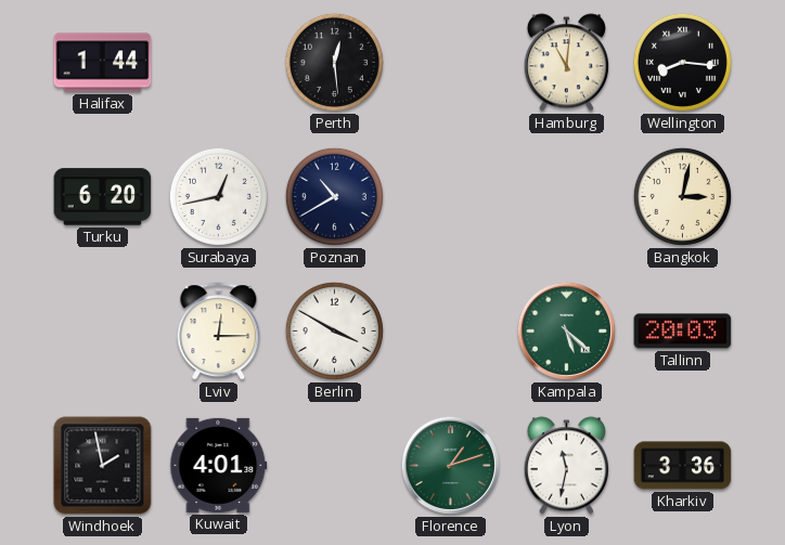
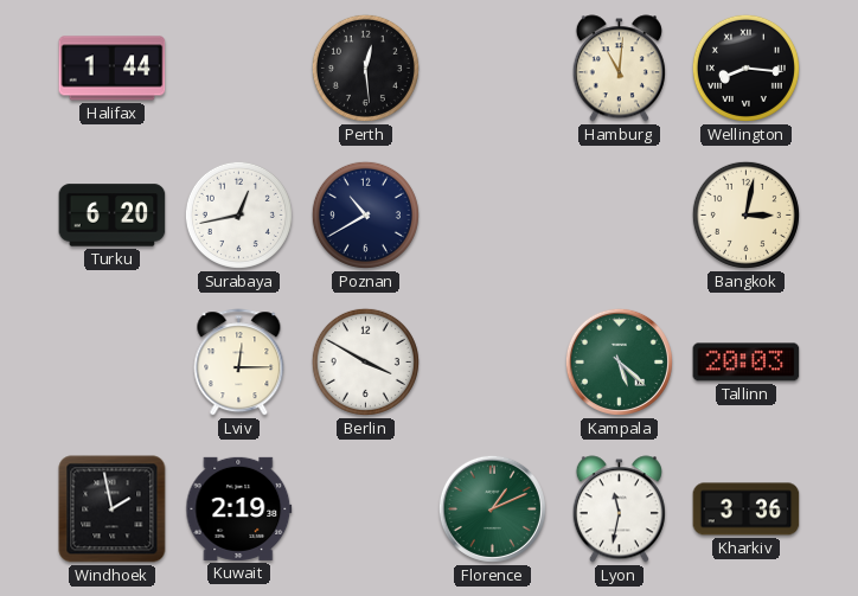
Kuwait: 4:01 -> 2:19
Florence: 1:12 -> 1:11
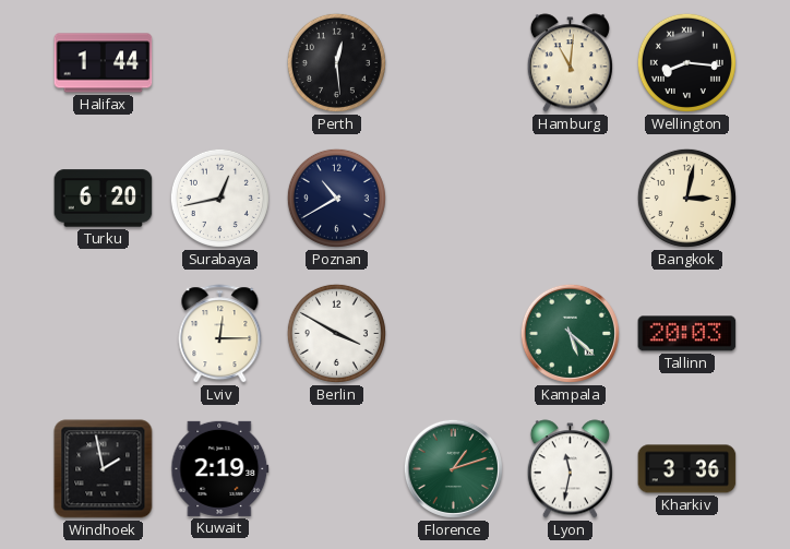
Florence: 1:11 -> 1:12
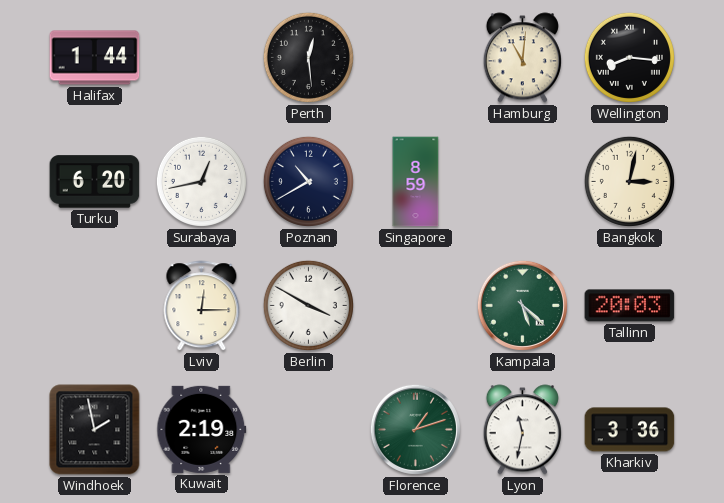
Singapore: none -> 8:59
